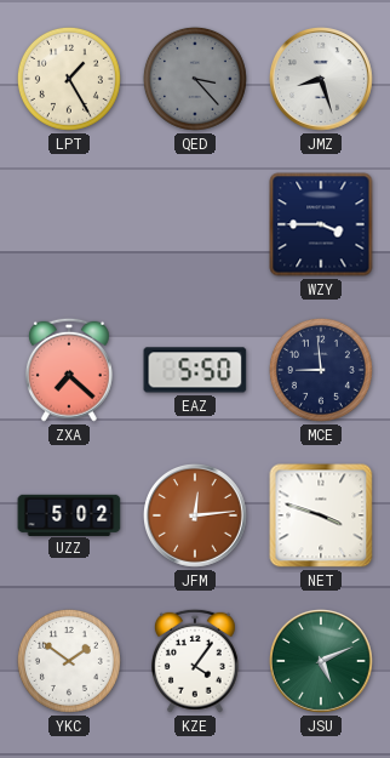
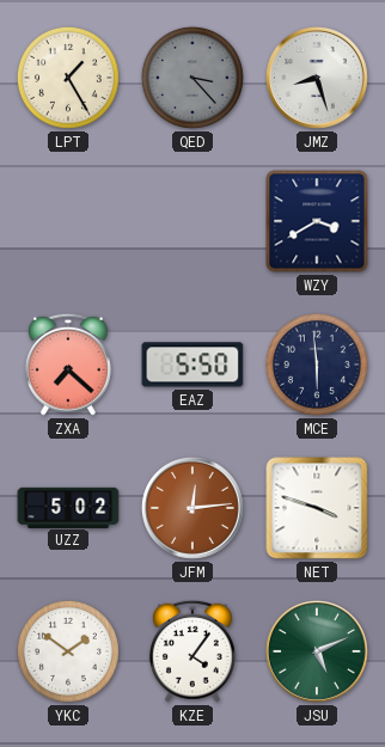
WZY: 3:45 -> 3:40
MCE: 8:59 -> 5:59
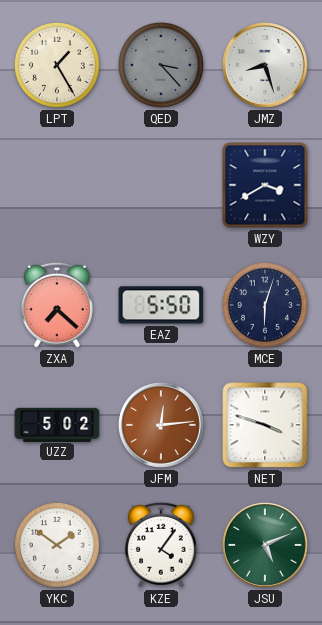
MCE: 5:59 -> 6:03
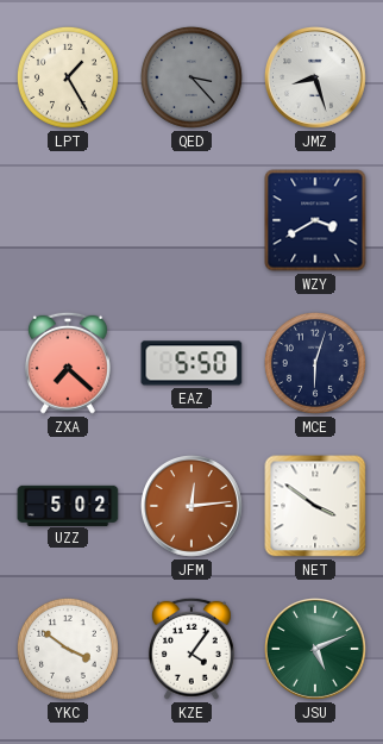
NET: 3:48 -> 3:51
YKC: 1:51 -> 3:51
